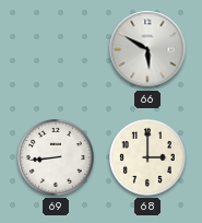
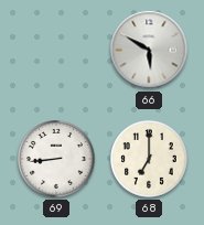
68: 3:00 -> 7:00
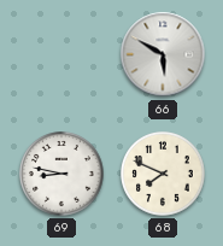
69: 8:44 -> 8:47
68: 7:00 -> 7:49
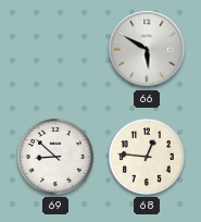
69: 8:47 -> 8:52
68: 7:49 -> 12:46
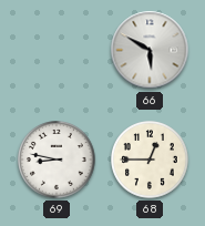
69: 8:52 -> 8:47
68: 12:46 -> 12:45
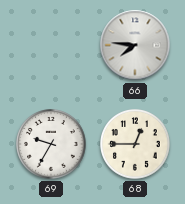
66: 5:50 -> 7:46
69: 8:47 -> 9:35
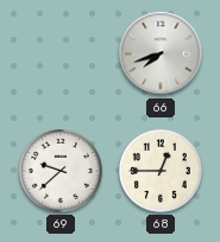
66: 7:46 -> 7:42
69: 9:35 -> 9:38
